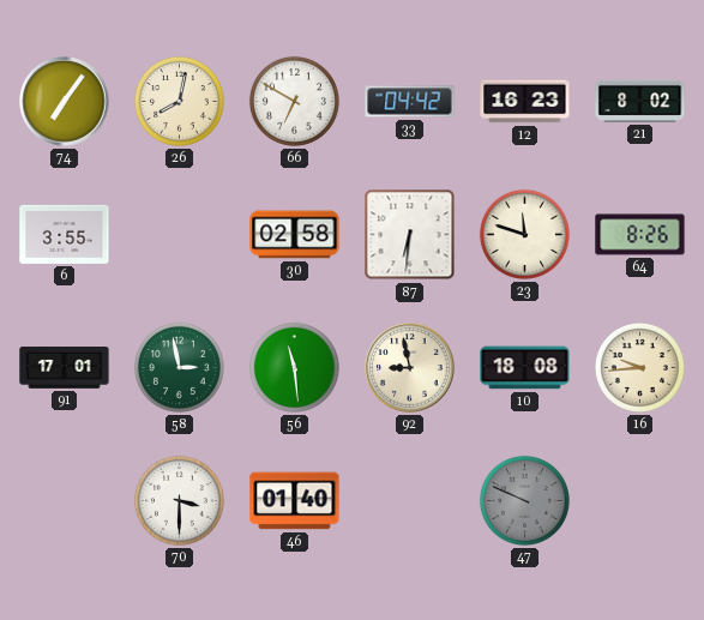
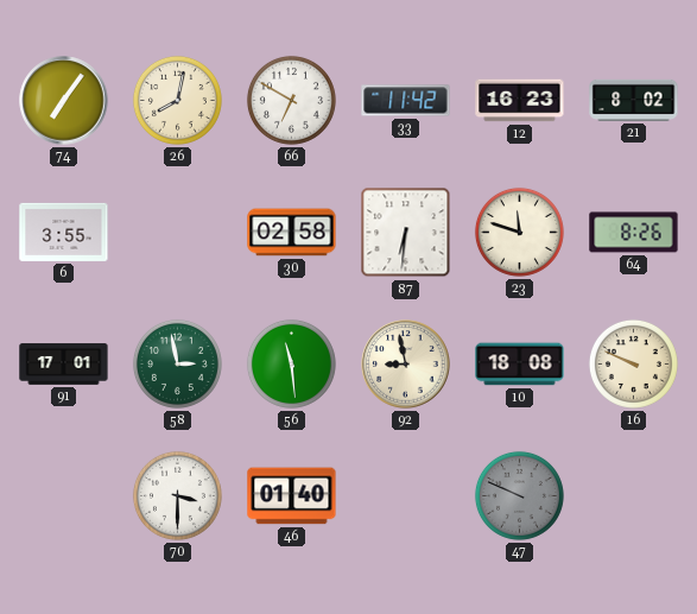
33: 04:42 -> 11:42
16: 9:44 -> 9:49
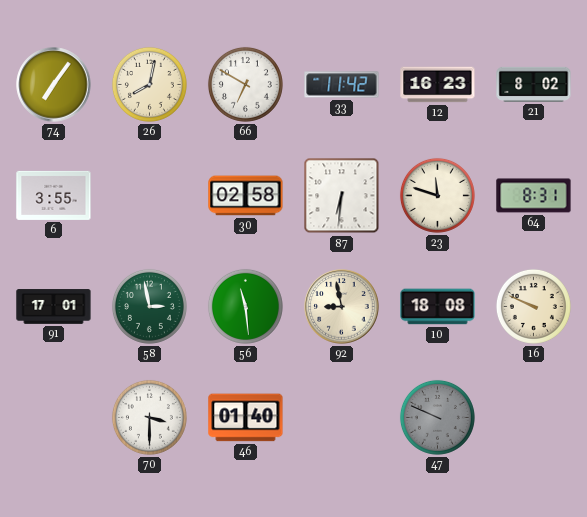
64: 8:26 -> 8:31
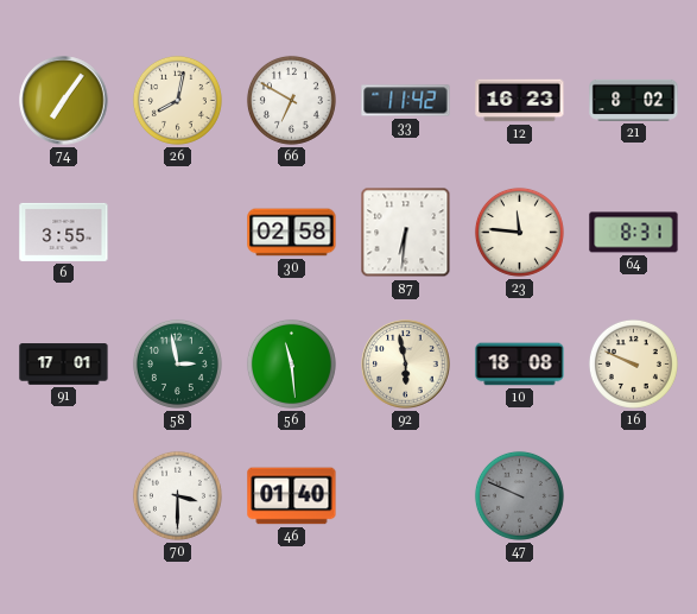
23: 11:48 -> 11:46
92: 8:58 -> 5:58
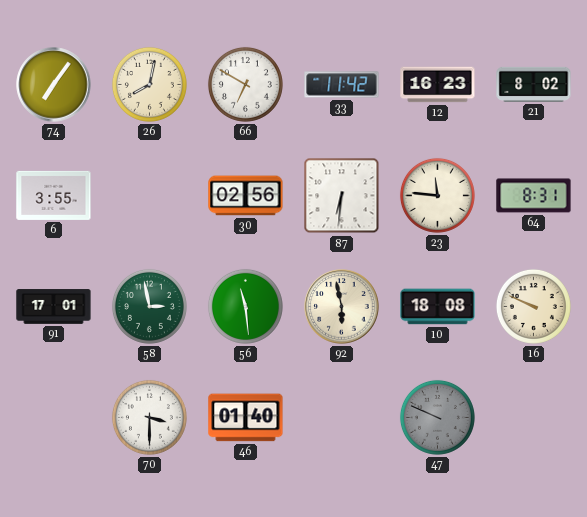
30: 02:58 -> 02:56
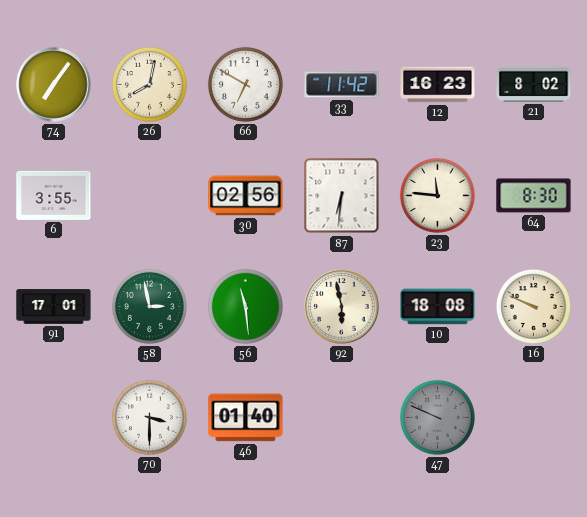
64: 8:31 -> 8:30
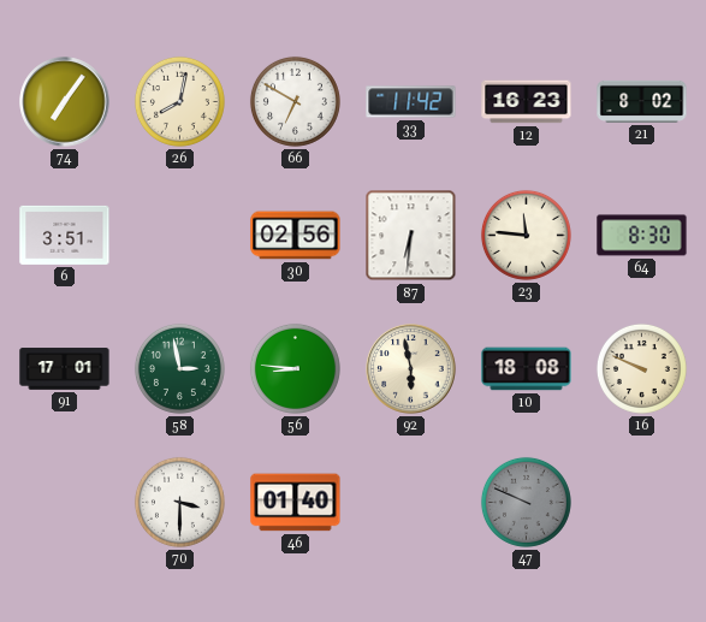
6: 3:55 -> 3:51
56: 11:29 -> 8:46
